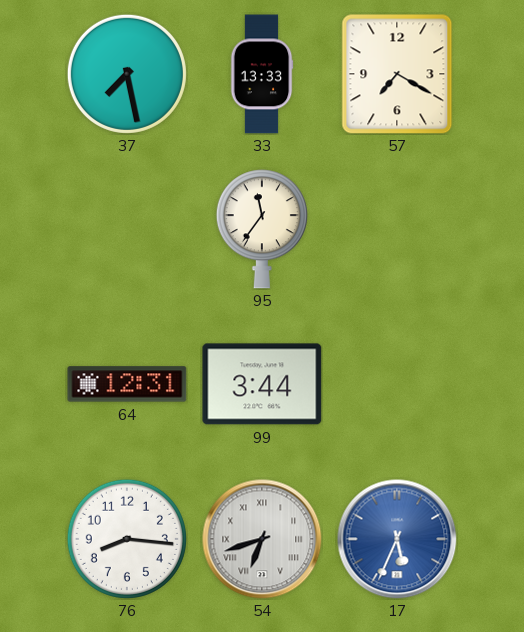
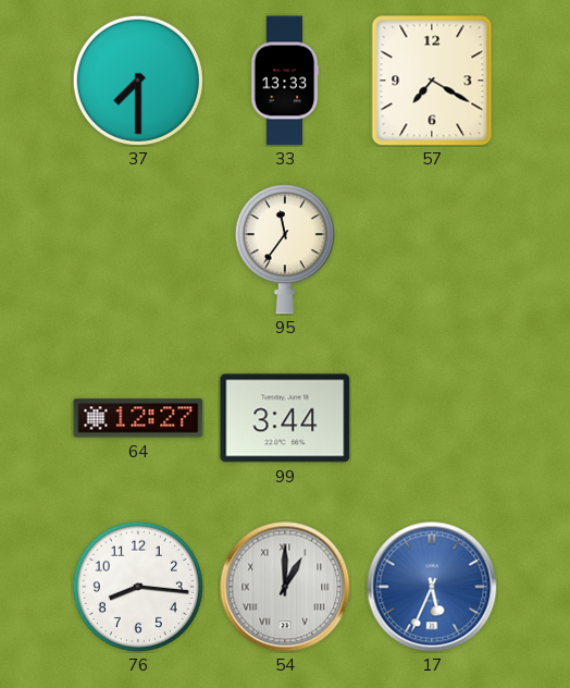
37: 7:28 -> 7:30
64: 12:31 -> 12:27
54: 6:42 -> 1:00
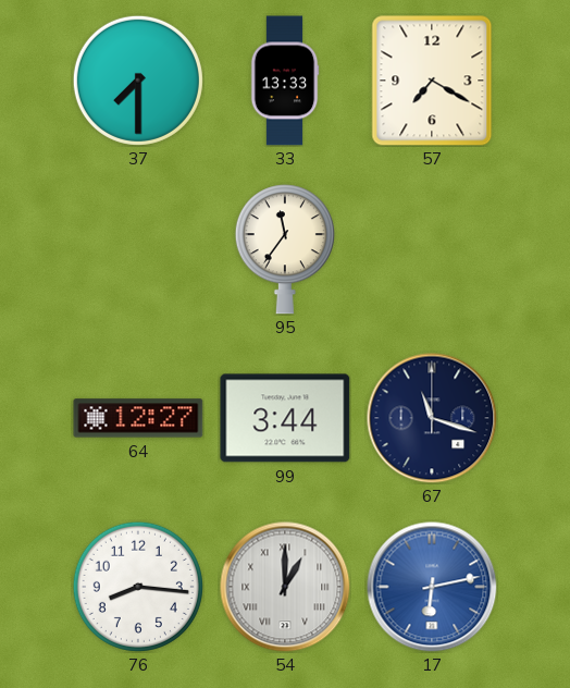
67: none -> 11:18
17: 5:34 -> 6:13
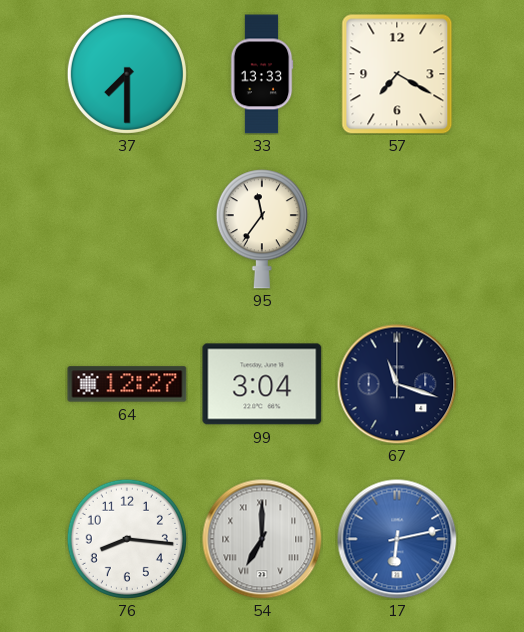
99: 3:44 -> 3:04
54: 1:00 -> 7:00
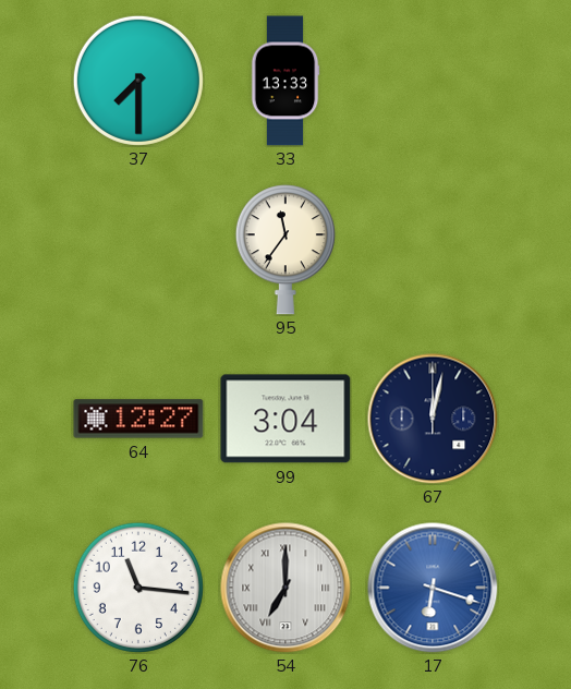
57: 7:20 -> none
67: 11:18 -> 12:02
76: 8:16 -> 11:16
17: 6:13 -> 6:18
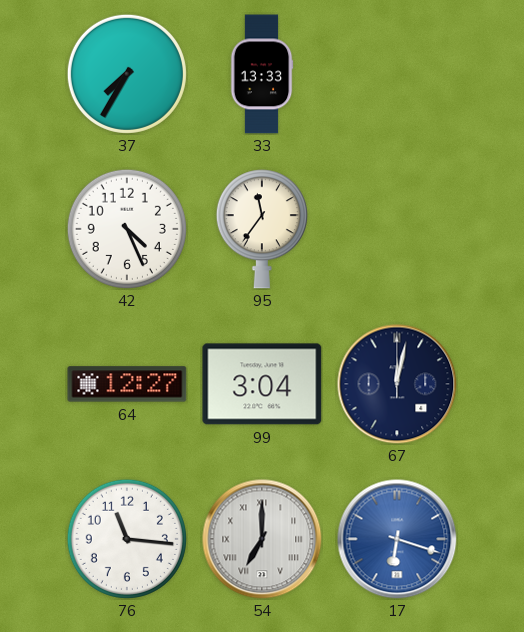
37: 7:30 -> 7:35
42: none -> 4:26
